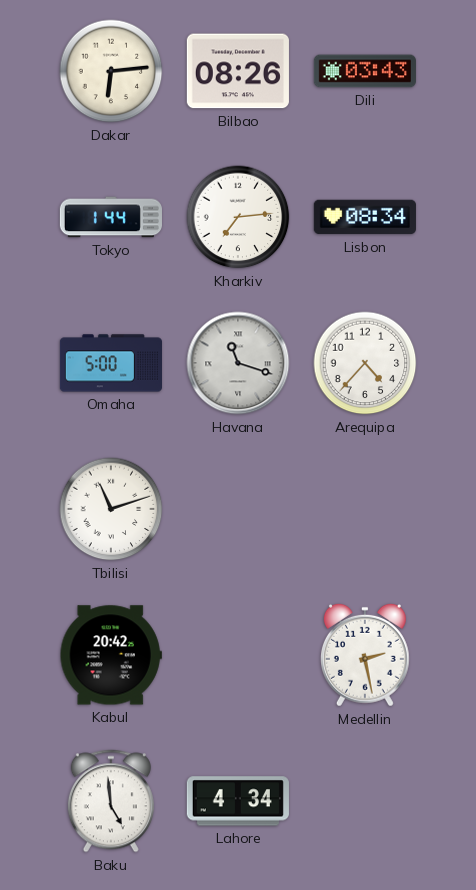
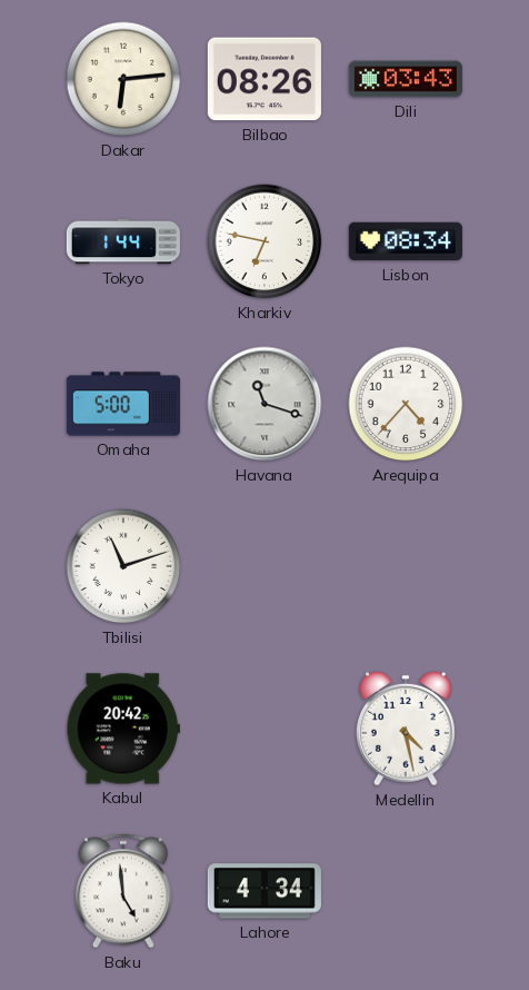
Kharkiv: 7:14 -> 6:47
Medellin: 2:28 -> 4:28
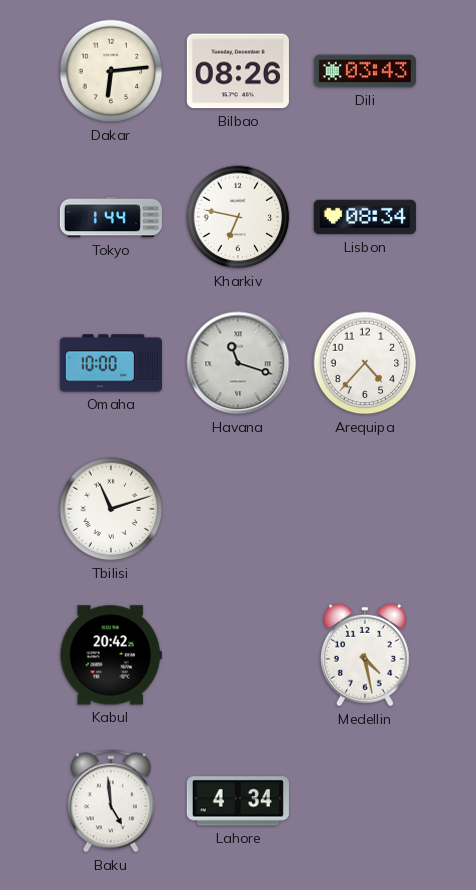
Omaha: 5:00 -> 10:00
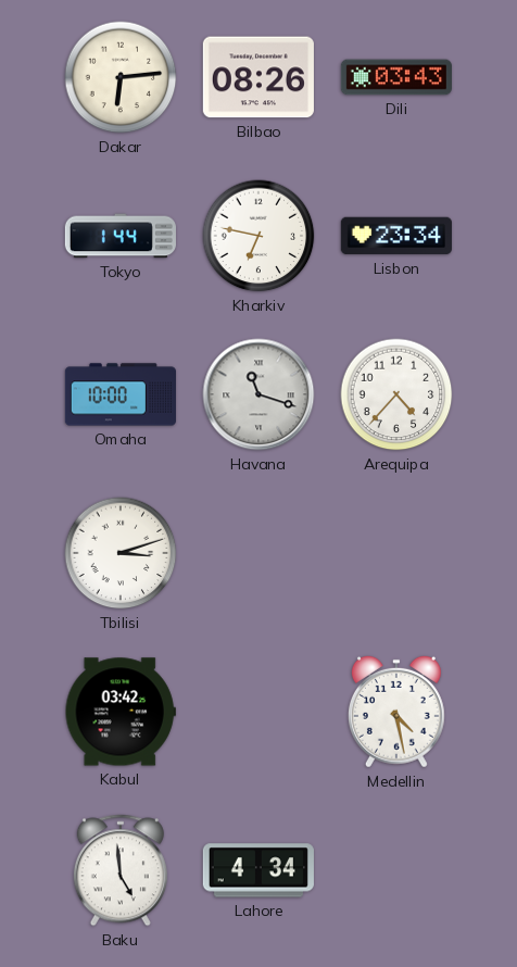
Lisbon: 08:34 -> 23:34
Tbilisi: 11:12 -> 3:12
Kabul: 20:42 -> 03:42
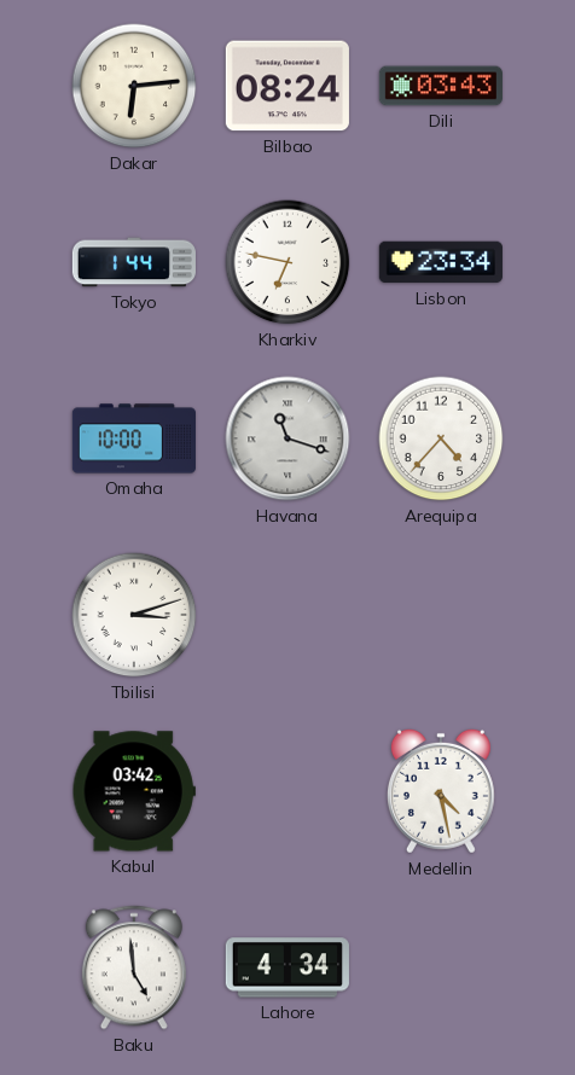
Bilbao: 08:26 -> 08:24
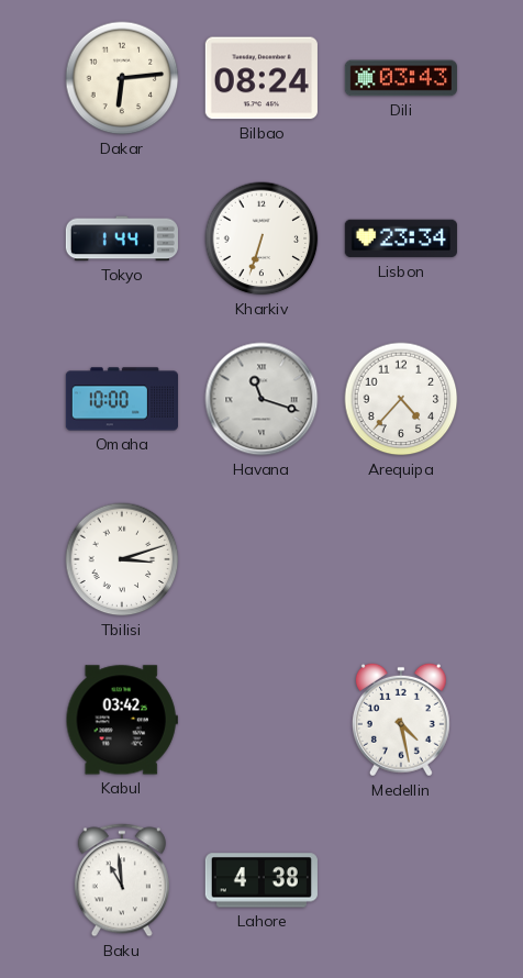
Kharkiv: 6:47 -> 6:33
Baku: 4:59 -> 10:59
Lahore: 4:34 -> 4:38
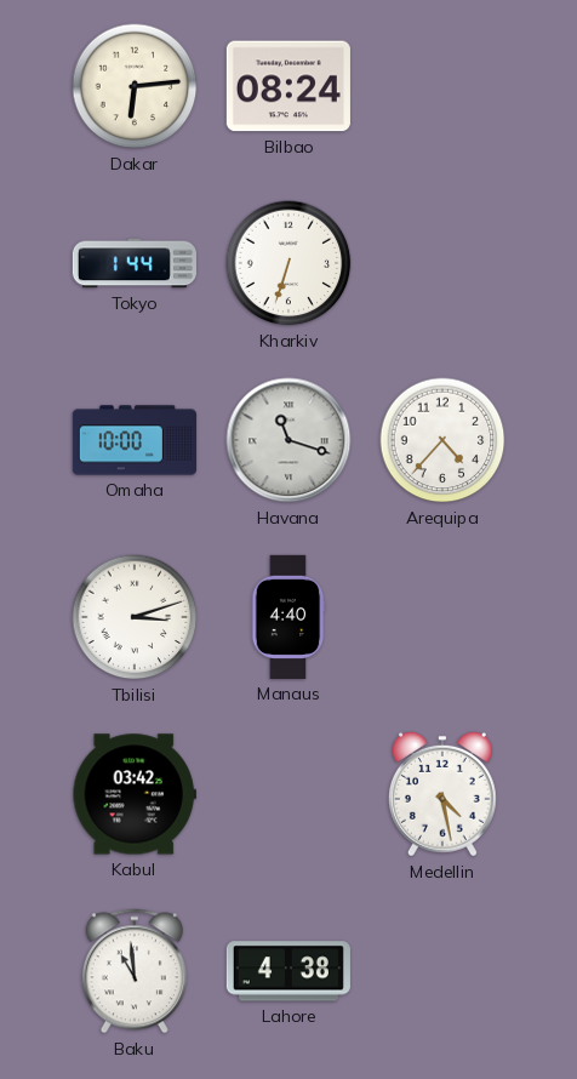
Dili: 03:43 -> none
Lisbon: 23:34 -> none
Manaus: none -> 4:40
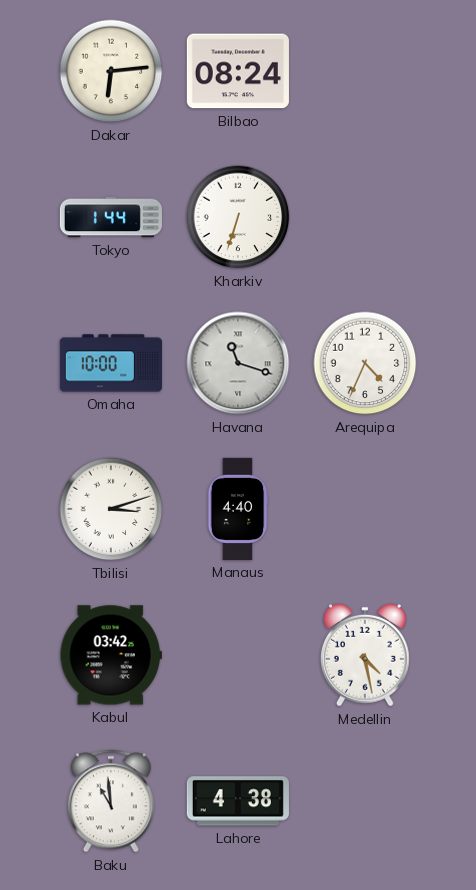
Arequipa: 4:37 -> 4:34
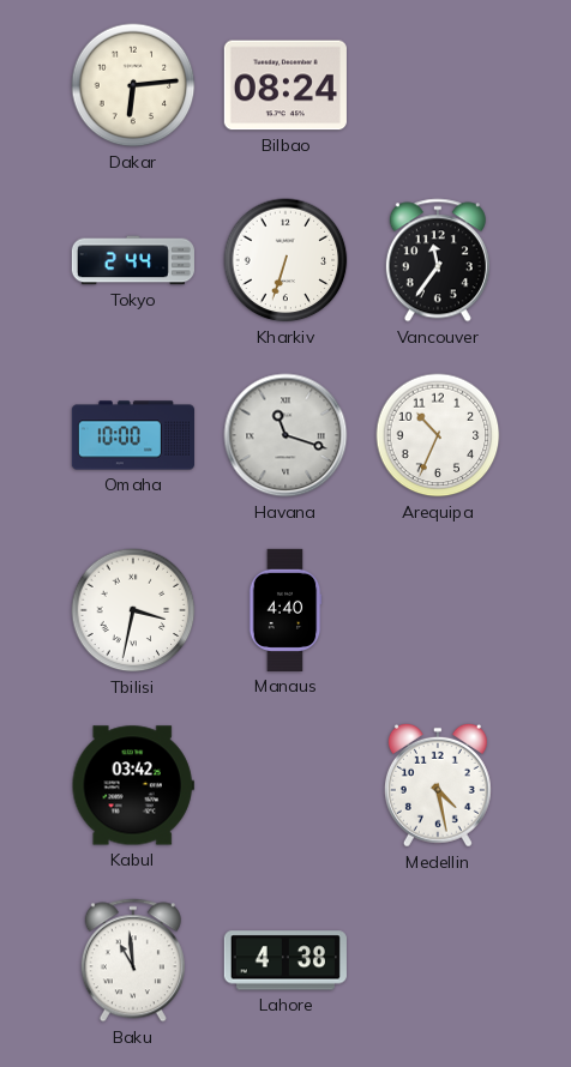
Tokyo: 1:44 -> 2:44
Vancouver: none -> 11:36
Arequipa: 4:34 -> 10:34
Tbilisi: 3:12 -> 3:32
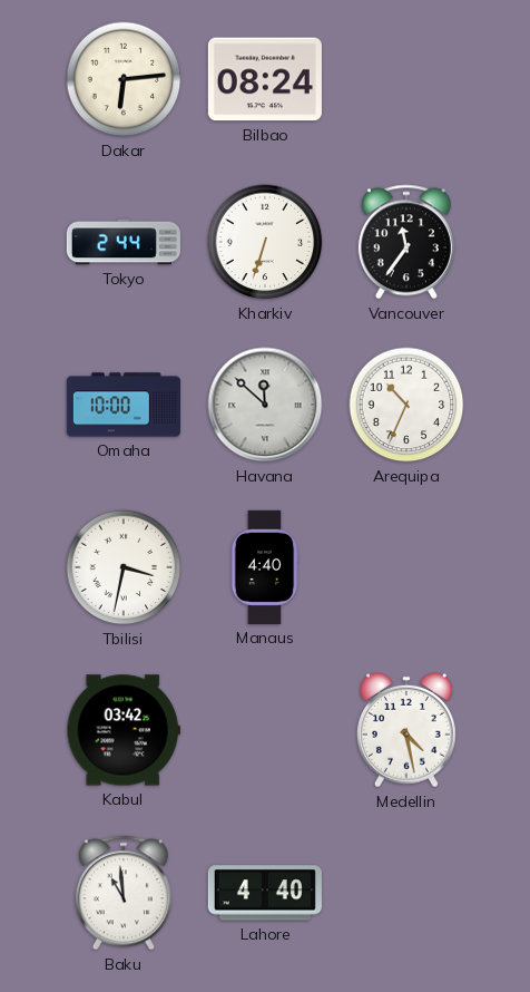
Havana: 11:18 -> 11:52
Lahore: 4:38 -> 4:40
